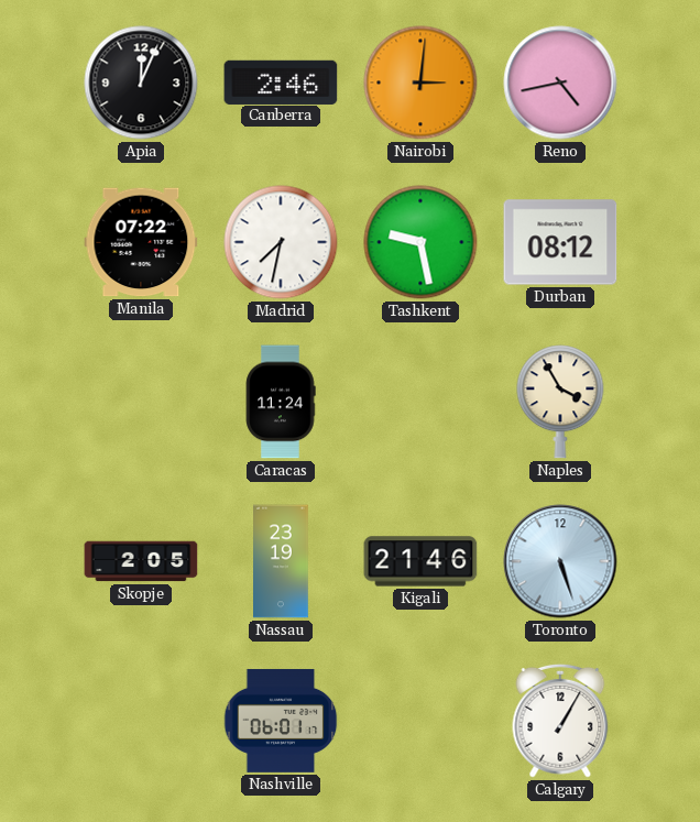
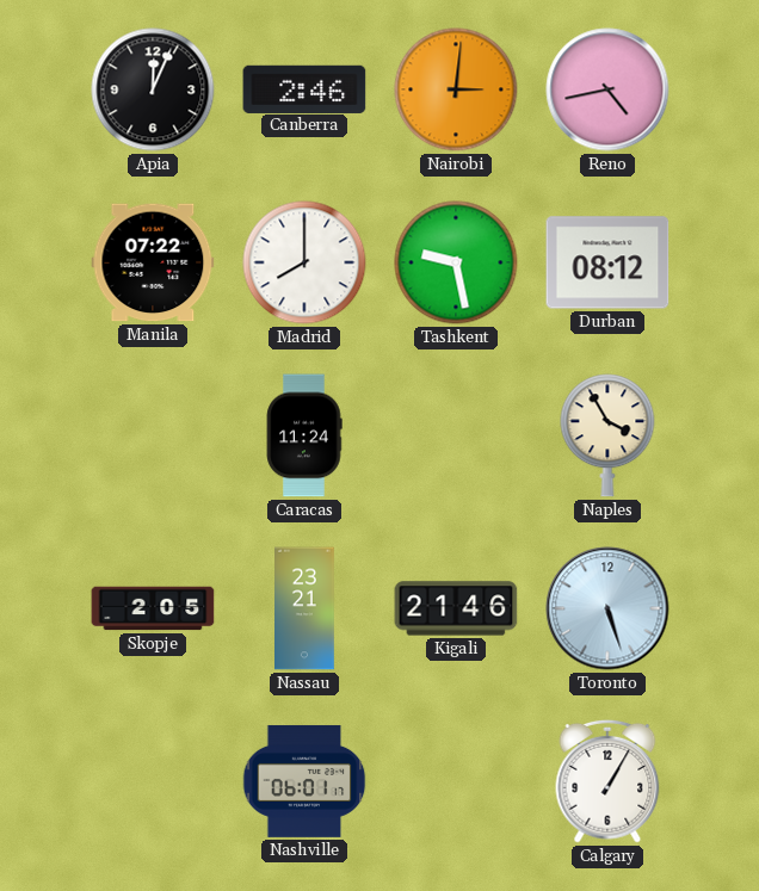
Madrid: 7:32 -> 8:00
Nassau: 23:19 -> 23:21
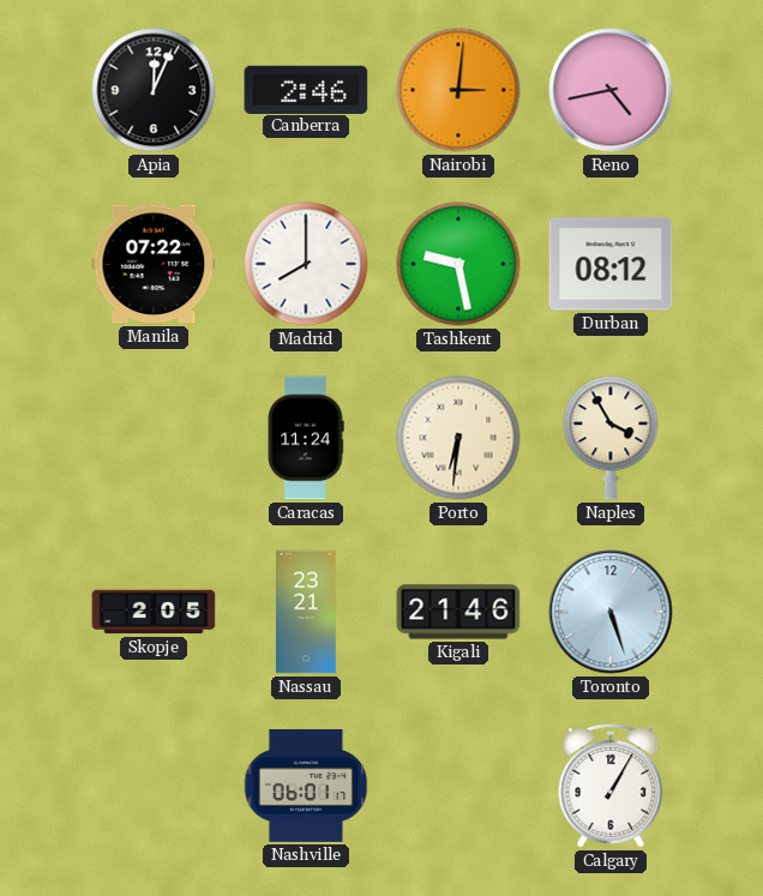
Porto: none -> 6:31
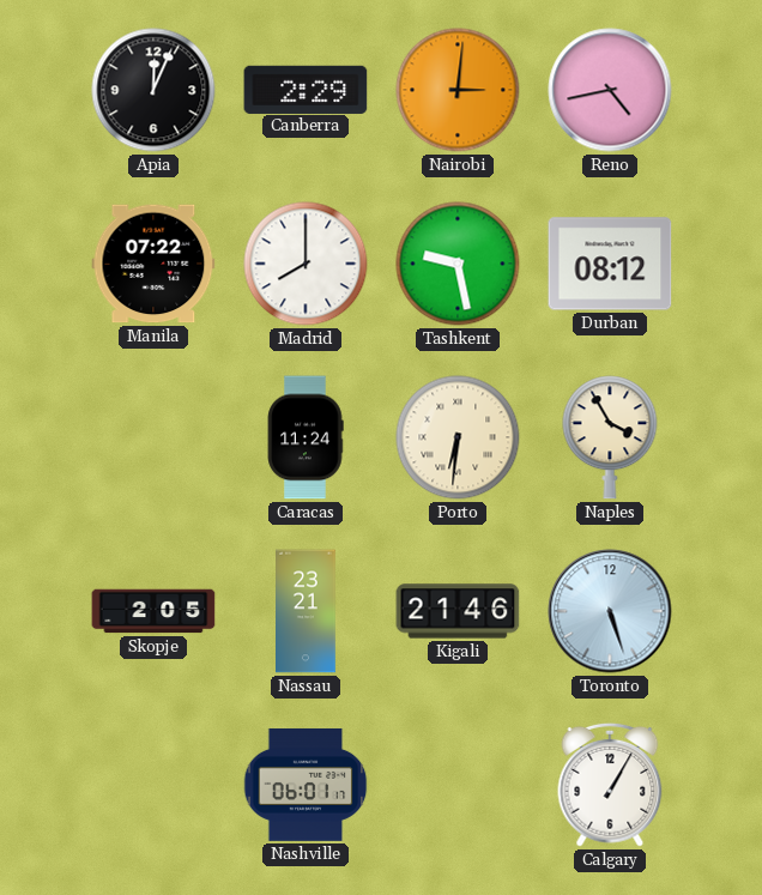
Canberra: 2:46 -> 2:29
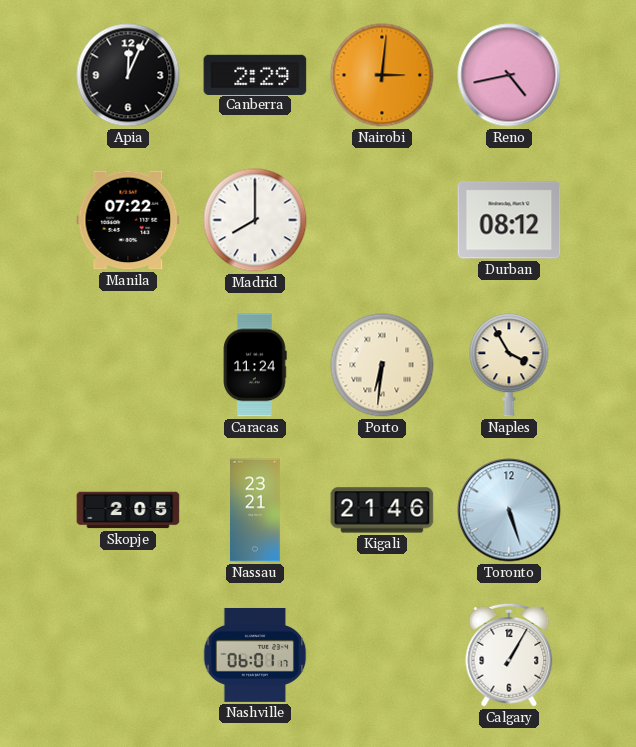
Tashkent: 9:28 -> none
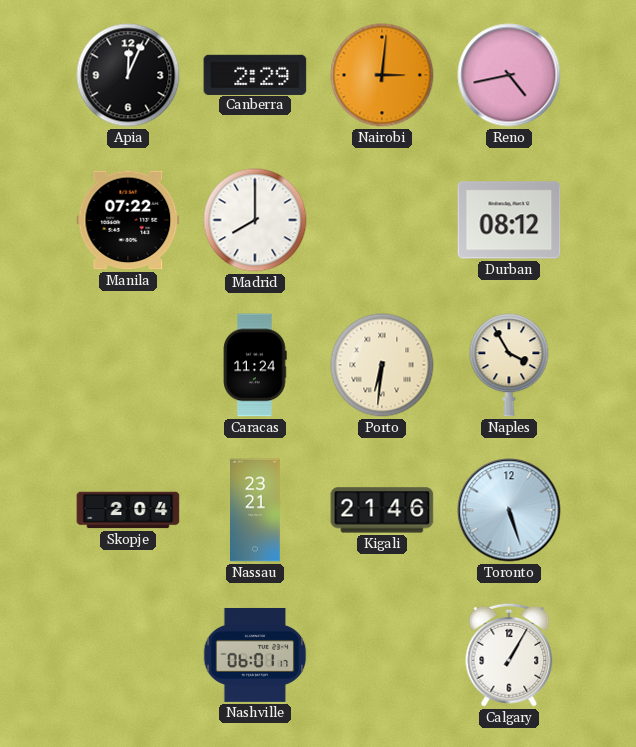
Skopje: 2:05 -> 2:04
